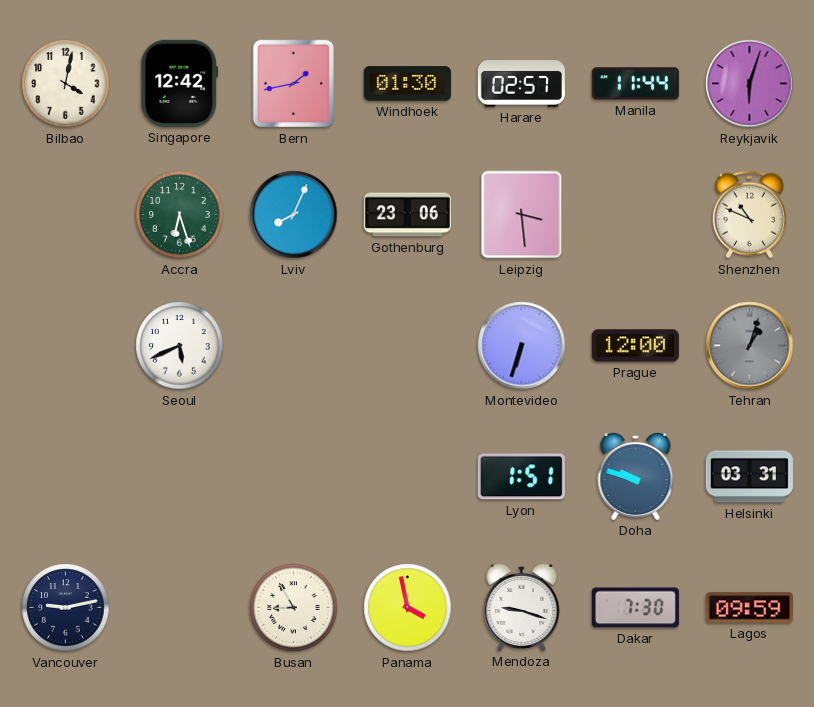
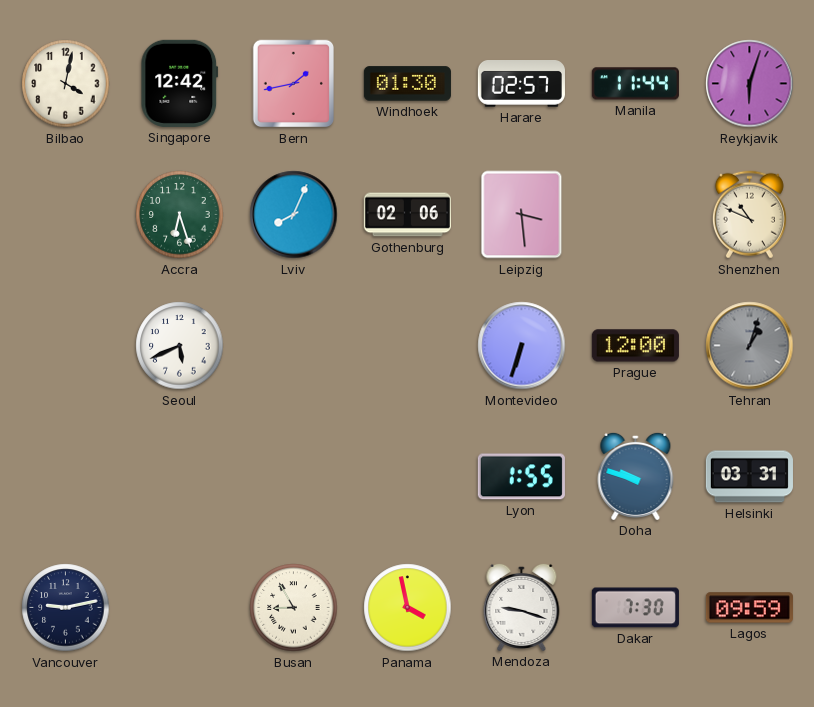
Gothenburg: 23:06 -> 02:06
Lyon: 1:51 -> 1:55
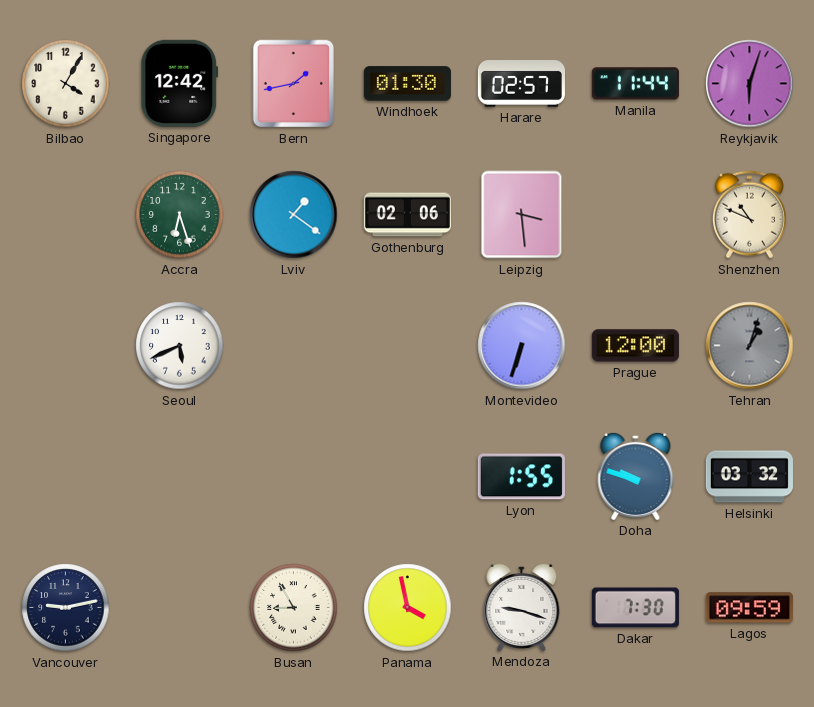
Bilbao: 4:02 -> 4:05
Lviv: 8:04 -> 1:21
Helsinki: 03:31 -> 03:32
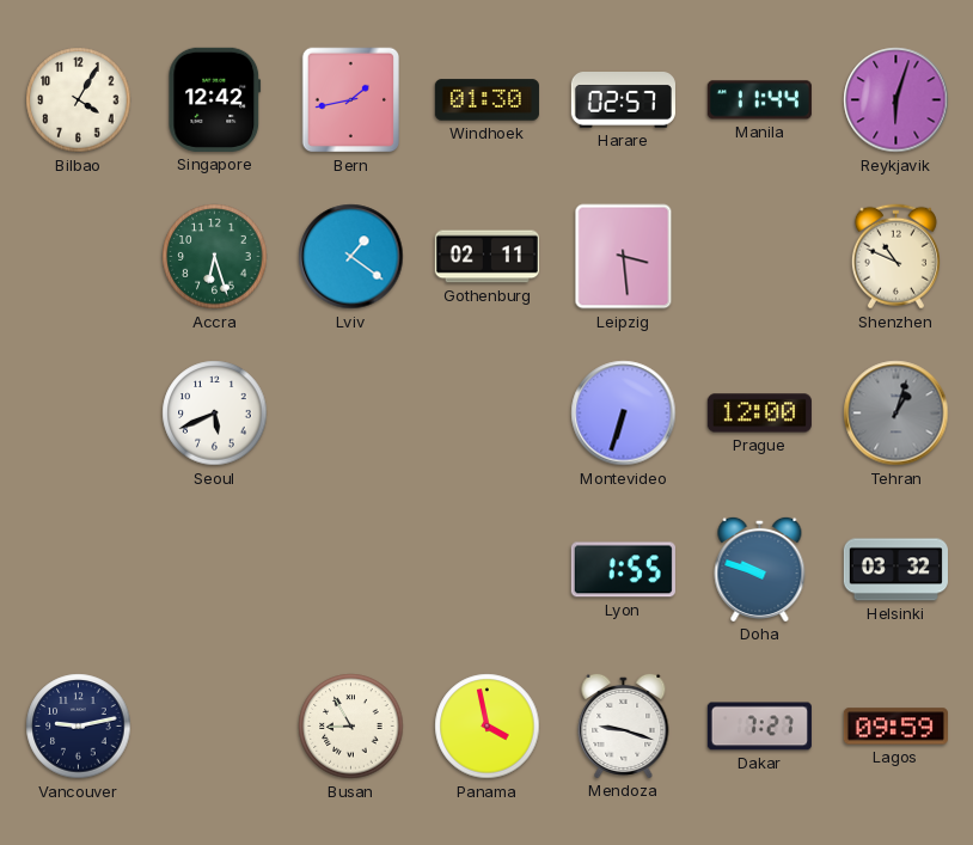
Gothenburg: 02:06 -> 02:11
Dakar: 7:30 -> 7:27
